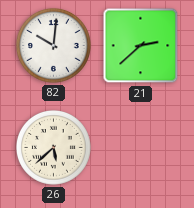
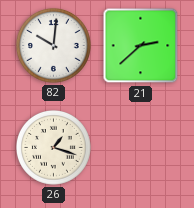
26: 5:38 -> 1:18
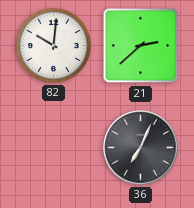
26: 1:18 -> none
36: none -> 7:04
